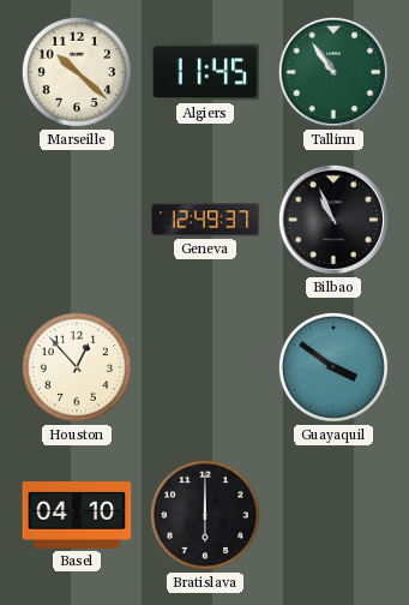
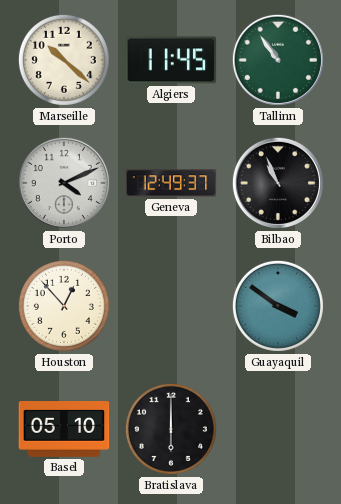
Porto: none -> 4:11
Basel: 04:10 -> 05:10
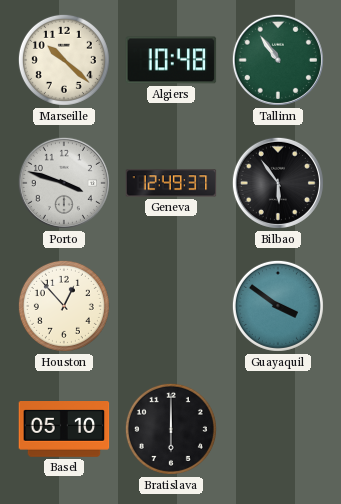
Algiers: 11:45 -> 10:48
Porto: 4:11 -> 3:48
Bilbao: 10:56 -> 5:54
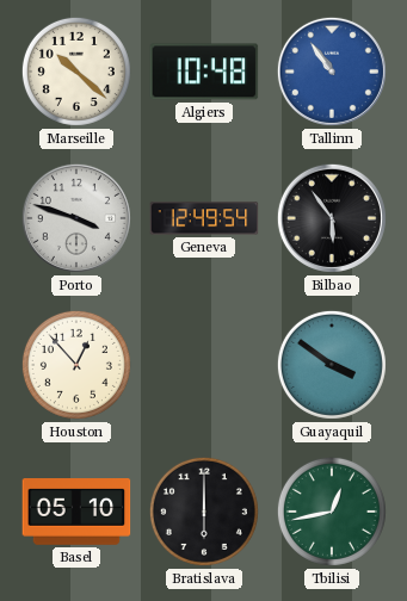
Tallinn dial: green -> blue
Geneva: 12:49:37 -> 12:49:54
Tbilisi: none -> 12:43
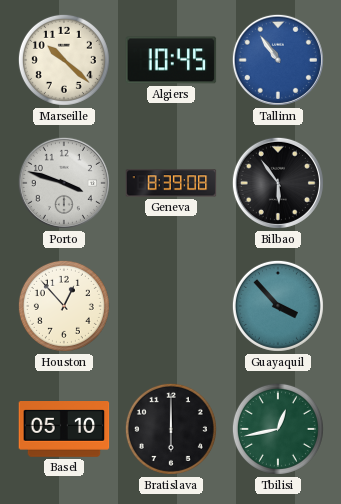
Algiers: 10:48 -> 10:45
Geneva: 12:49 -> 8:39
Guayaquil: 3:51 -> 3:53
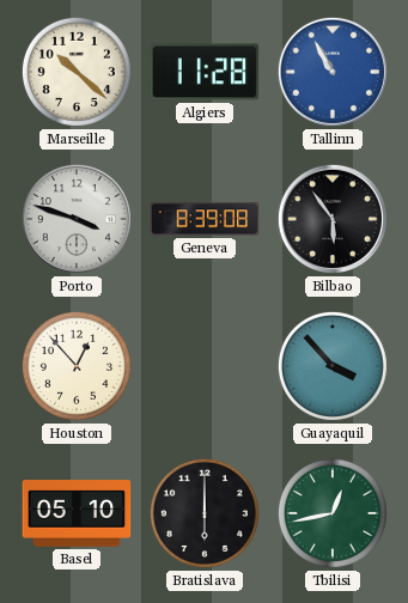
Algiers: 10:45 -> 11:28
Tallinn: 10:54 -> 10:55
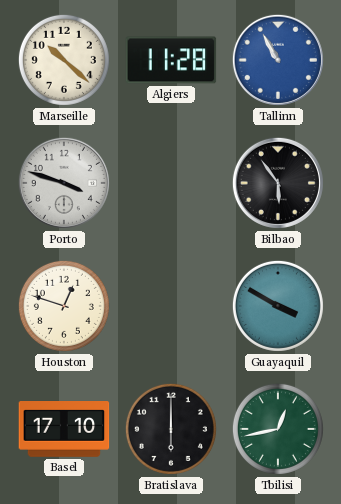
Geneva: 8:39 -> none
Houston: 12:53 -> 12:48
Guayaquil: 3:53 -> 3:50
Basel: 05:10 -> 17:10
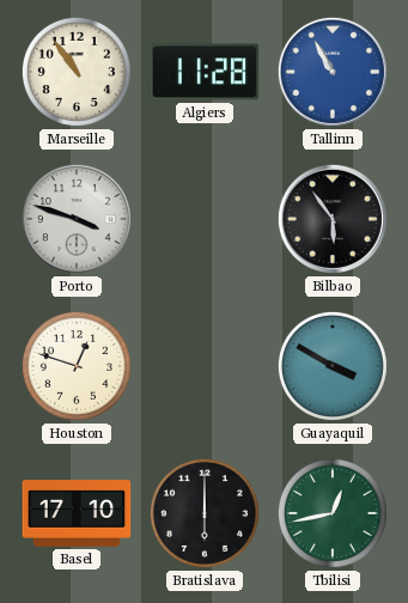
Marseille: 10:22 -> 10:54
